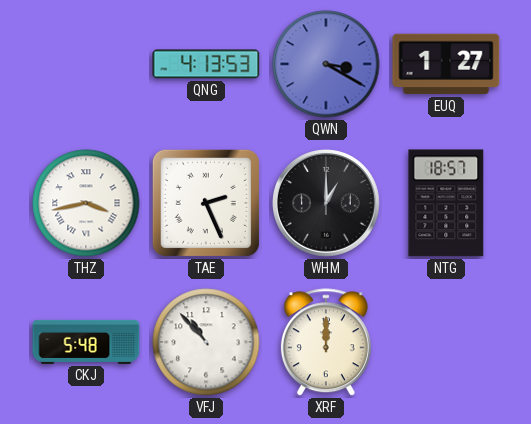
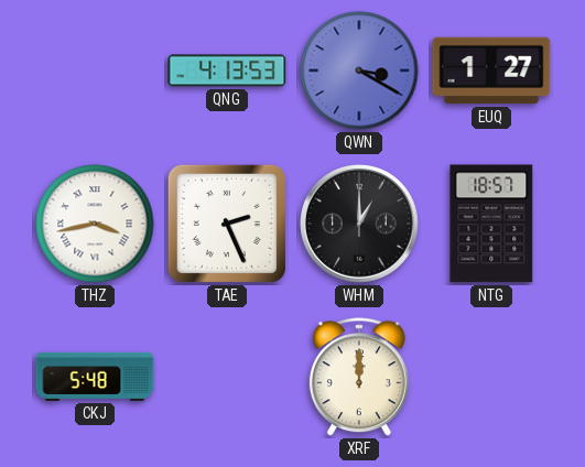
VFJ: 10:53 -> none
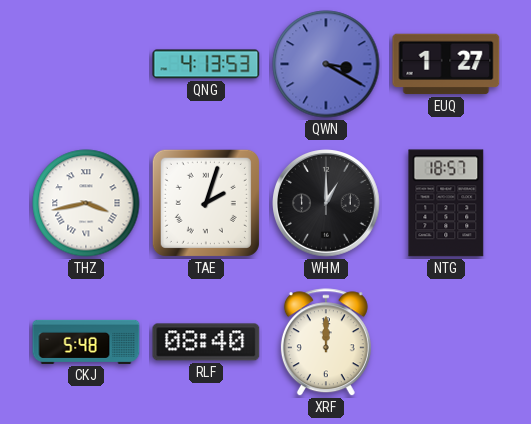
TAE: 2:26 -> 2:03
RLF: none -> 08:40
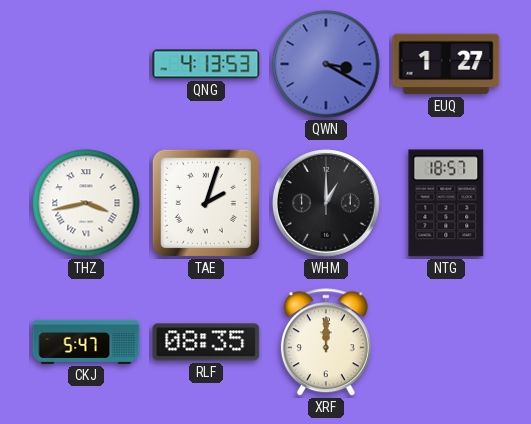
CKJ: 5:48 -> 5:47
RLF: 08:40 -> 08:35
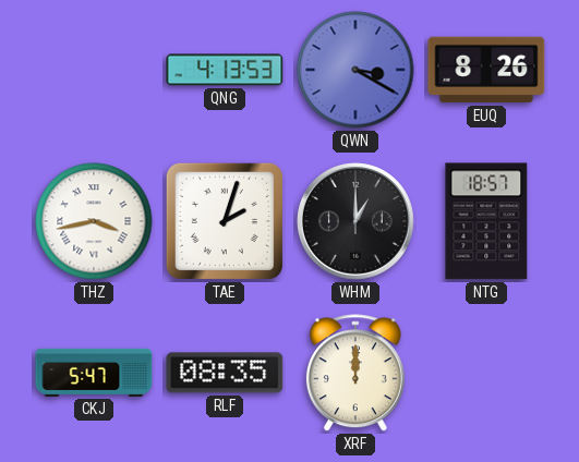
EUQ: 1:27 -> 8:26
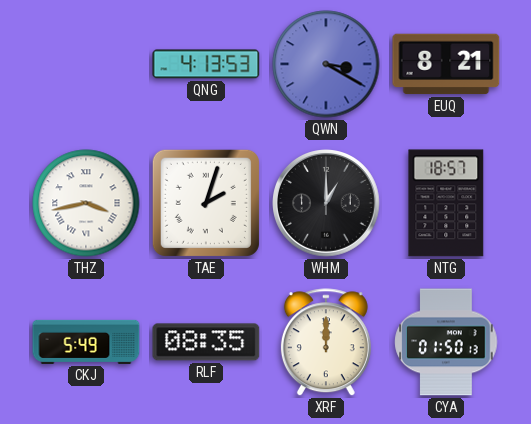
EUQ: 8:26 -> 8:21
CKJ: 5:47 -> 5:49
CYA: none -> 01:50
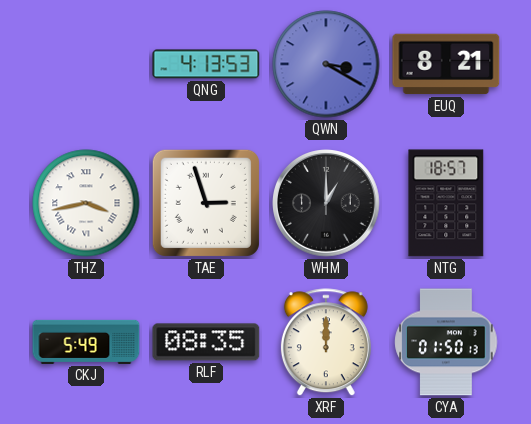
TAE: 2:03 -> 2:57
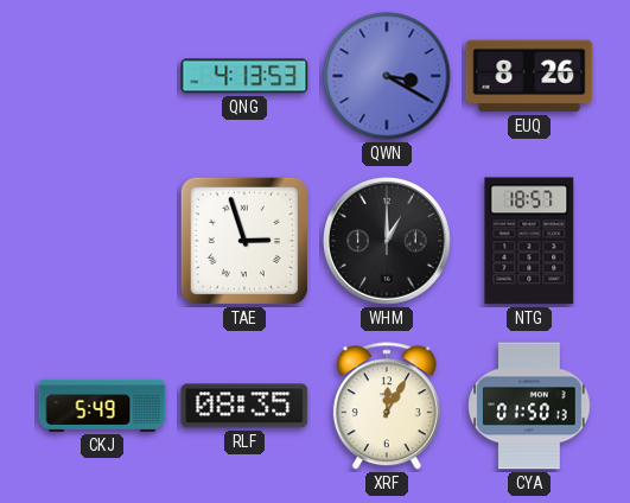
EUQ: 8:21 -> 8:26
THZ: 3:43 -> none
XRF: 12:00 -> 12:05
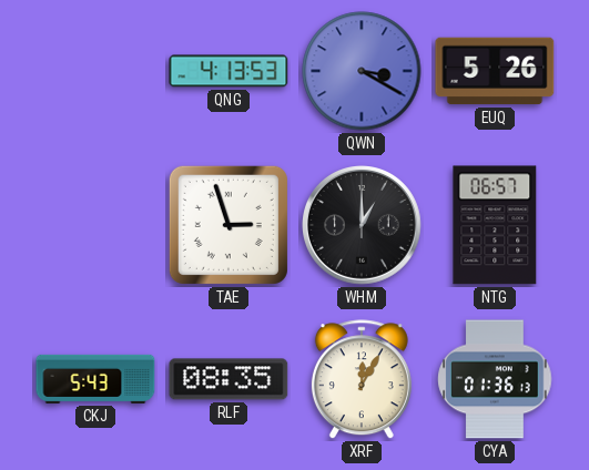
EUQ: 8:26 -> 5:26
NTG: 18:57 -> 06:57
CKJ: 5:49 -> 5:43
CYA: 01:50 -> 01:36
